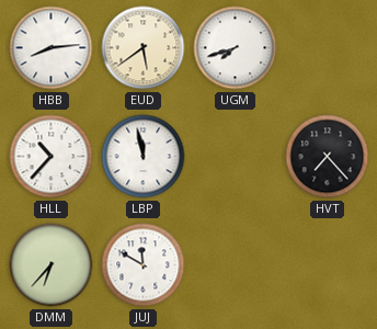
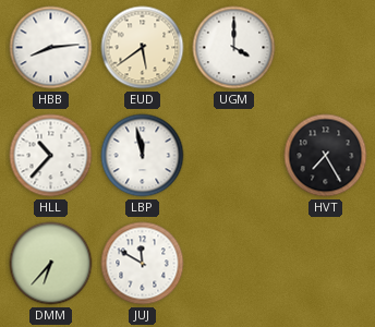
UGM: 7:42 -> 4:00
HVT: 7:23 -> 7:25
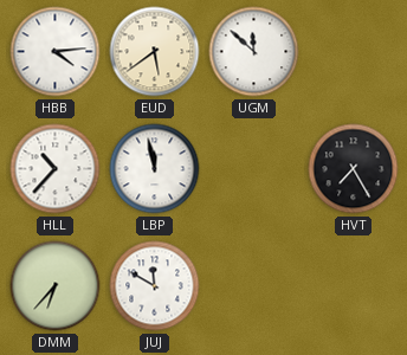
HBB: 8:14 -> 4:14
UGM: 4:00 -> 11:52
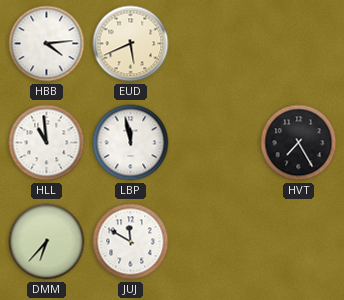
EUD: 5:39 -> 5:41
UGM: 11:52 -> none
HLL: 10:37 -> 10:59
